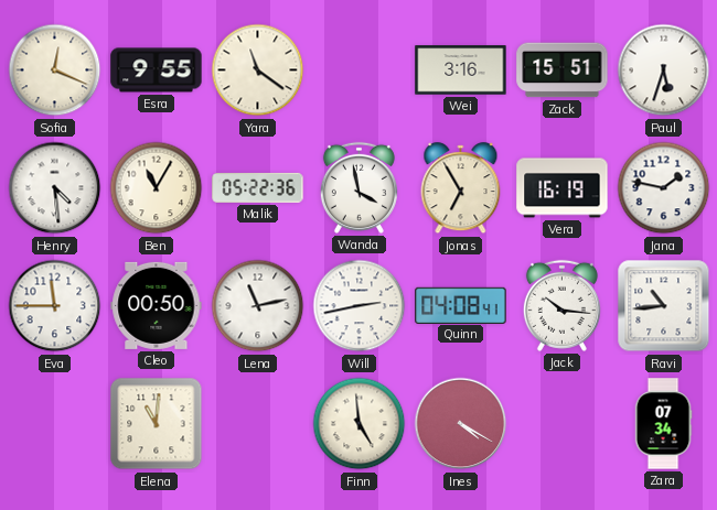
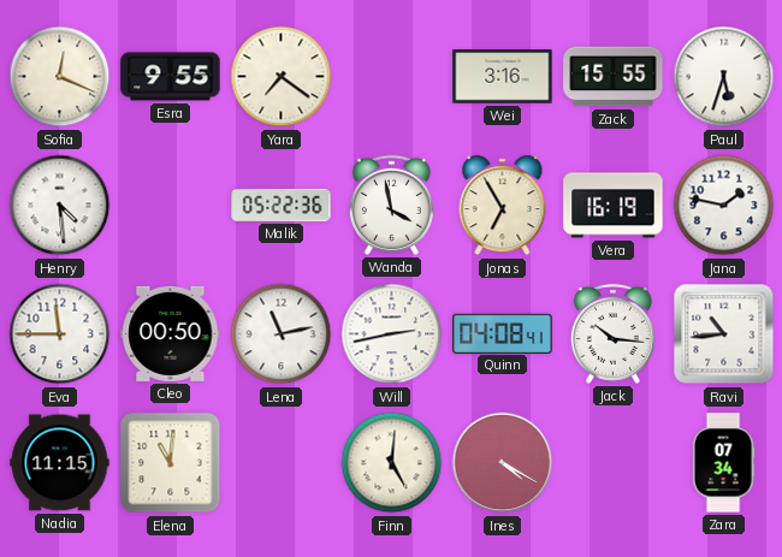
Yara: 11:21 -> 7:21
Zack: 15:51 -> 15:55
Ben: 11:05 -> none
Nadia: none -> 11:15
Finn: 4:59 -> 5:01
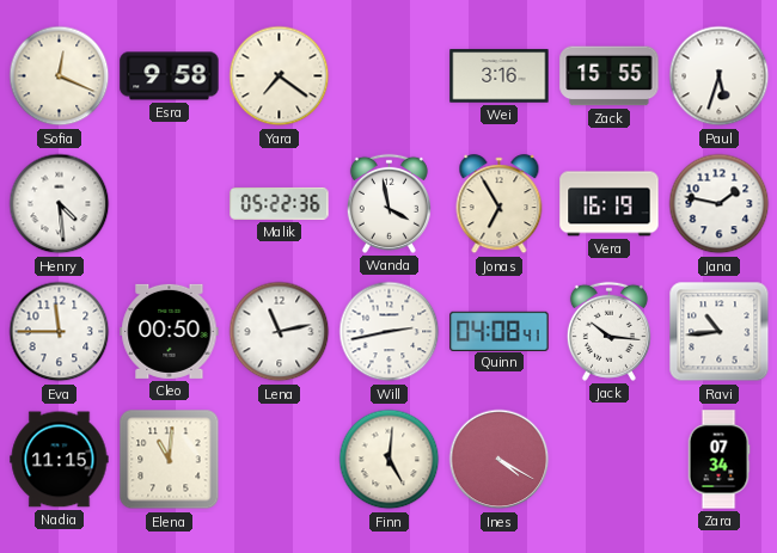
Esra: 9:55 -> 9:58
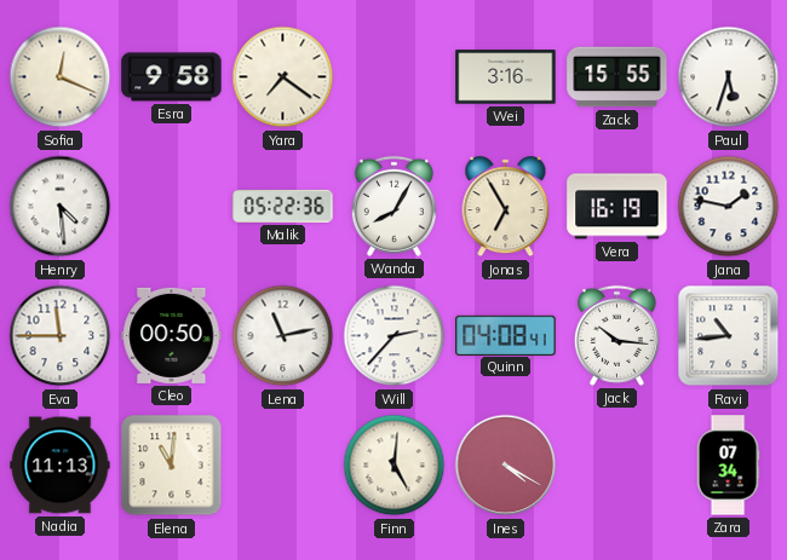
Wanda: 3:58 -> 8:05
Will: 2:43 -> 2:37
Nadia: 11:15 -> 11:13
